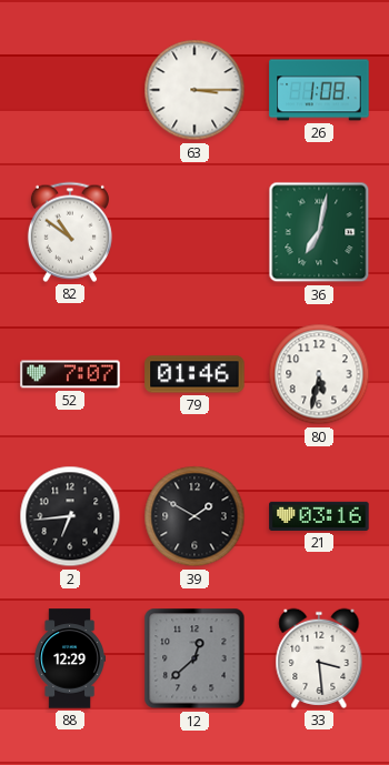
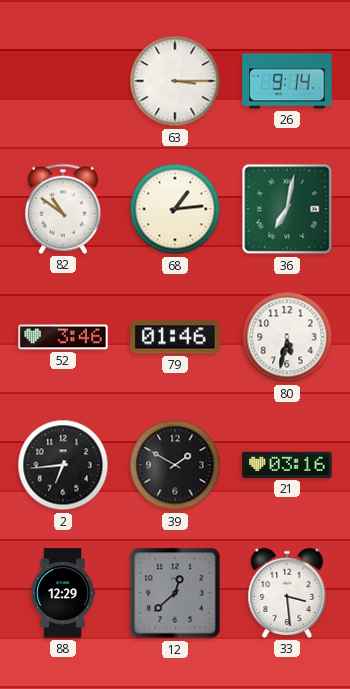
26: 1:08 -> 9:14
68: none -> 1:14
52: 7:07 -> 3:46
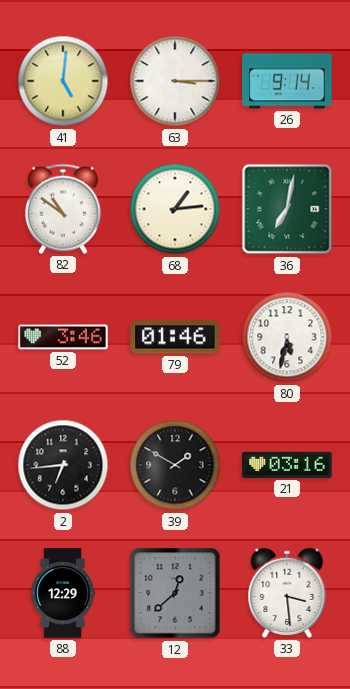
41: none -> 5:01
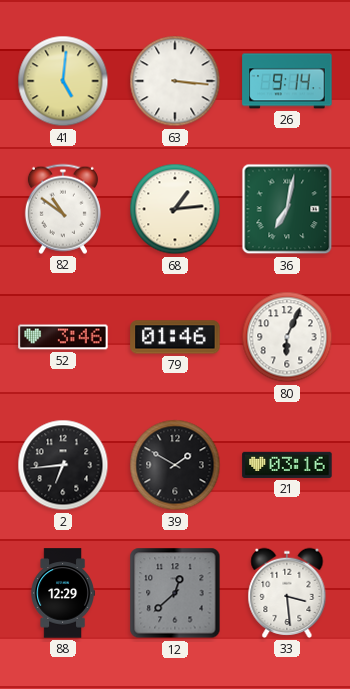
63: 3:15 -> 3:16
80: 5:32 -> 6:04
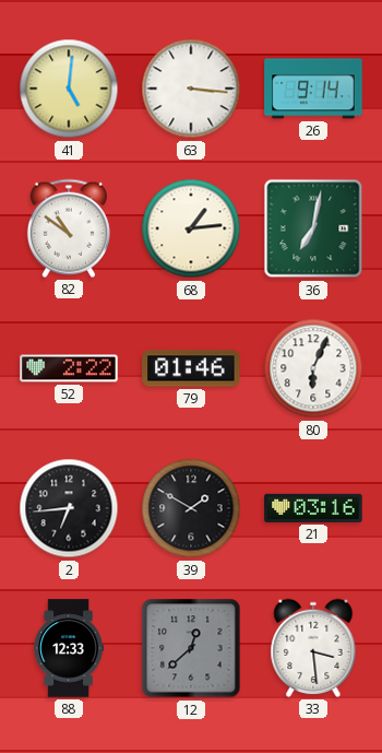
52: 3:46 -> 2:22
88: 12:29 -> 12:33
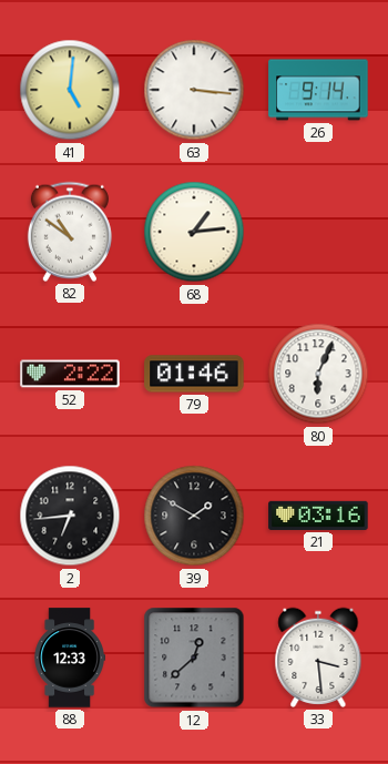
36: 7:02 -> none
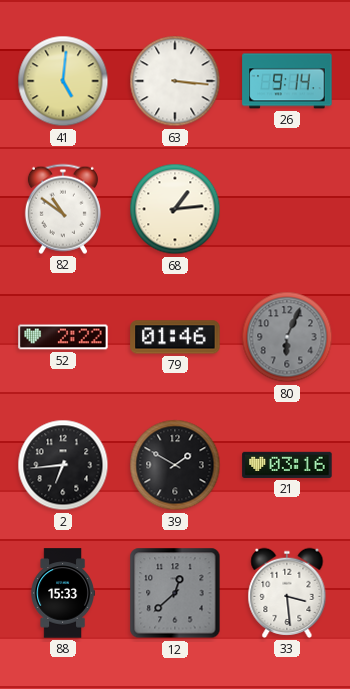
80 dial: white -> grey
88: 12:33 -> 15:33
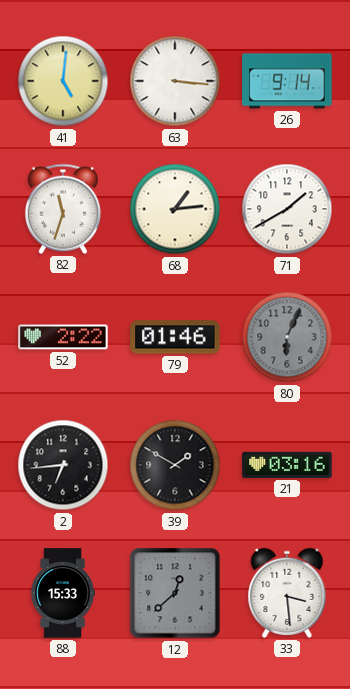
82: 10:51 -> 11:33
71: none -> 1:40
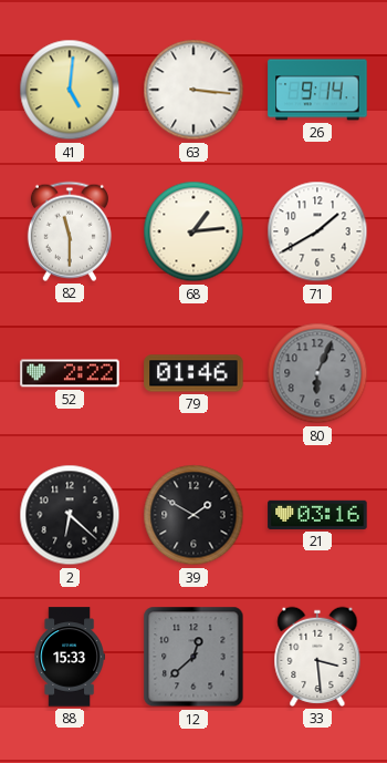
82: 11:33 -> 11:30
2: 6:44 -> 6:22
